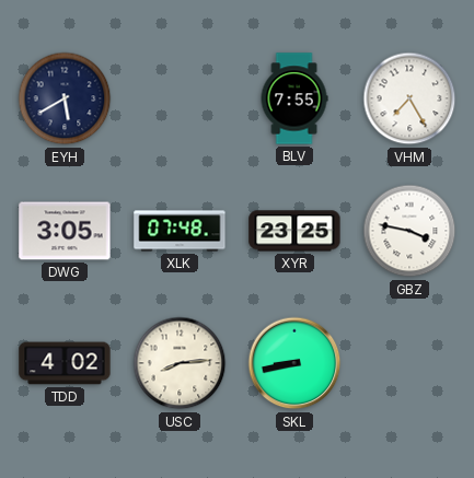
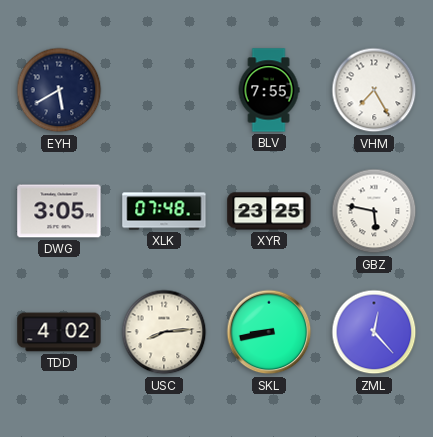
GBZ: 3:47 -> 5:47
ZML: none -> 12:23
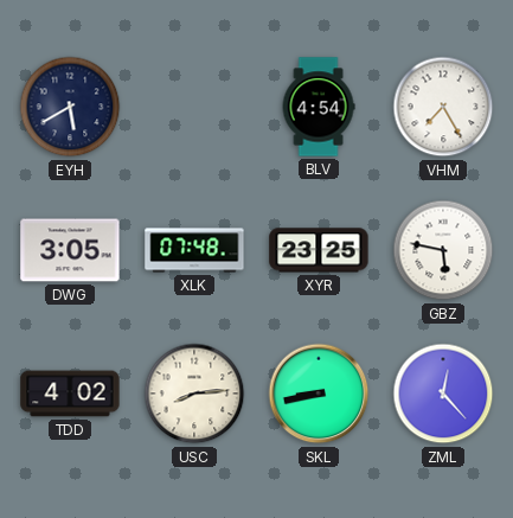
BLV: 7:55 -> 4:54
